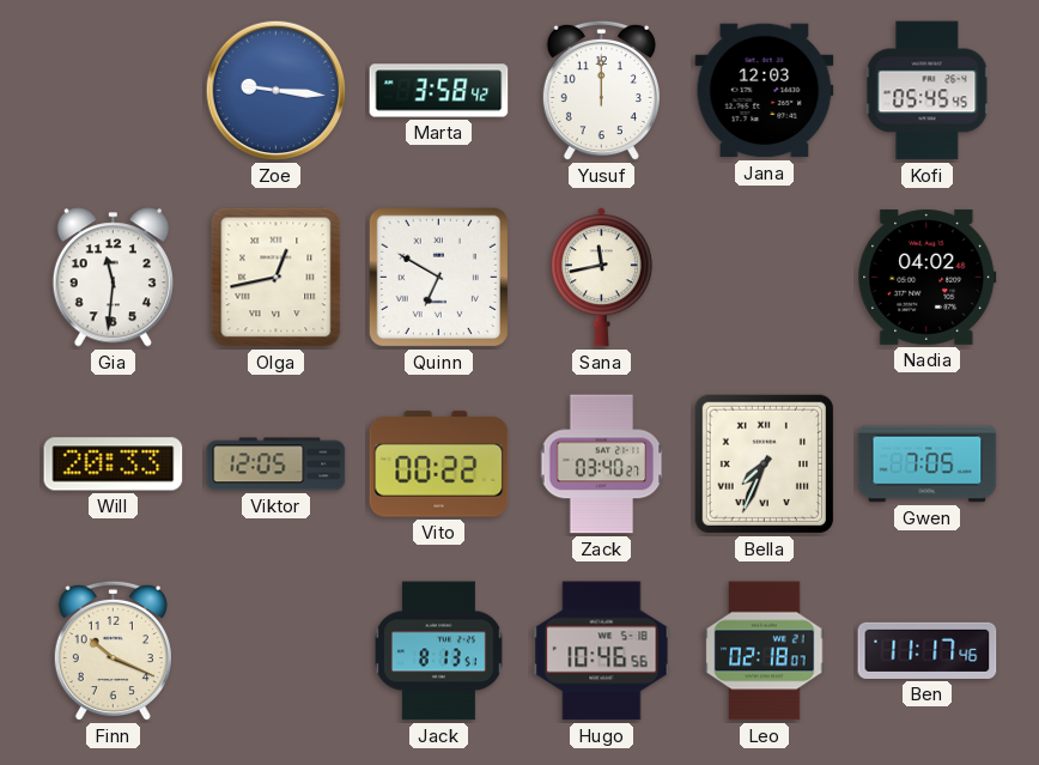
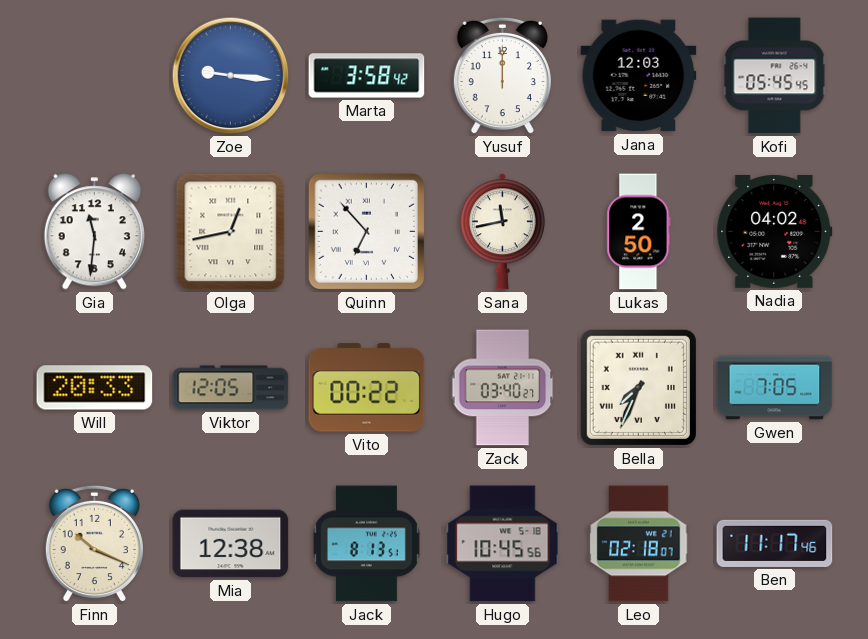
Quinn: 6:50 -> 6:53
Lukas: none -> 2:50
Mia: none -> 12:38
Hugo: 10:46 -> 10:45
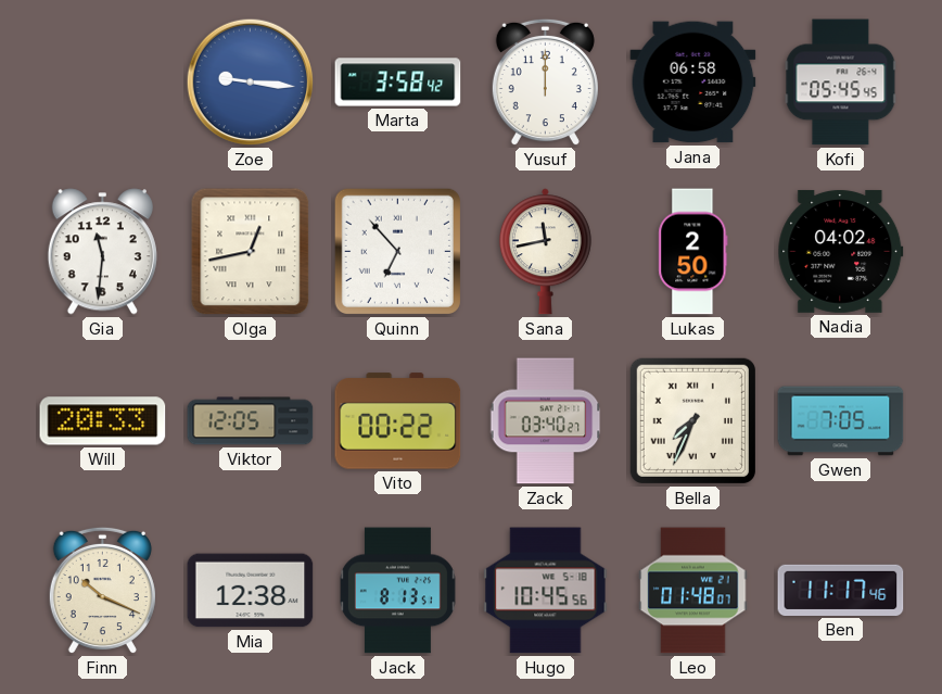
Jana: 12:03 -> 06:58
Leo: 02:18 -> 01:48
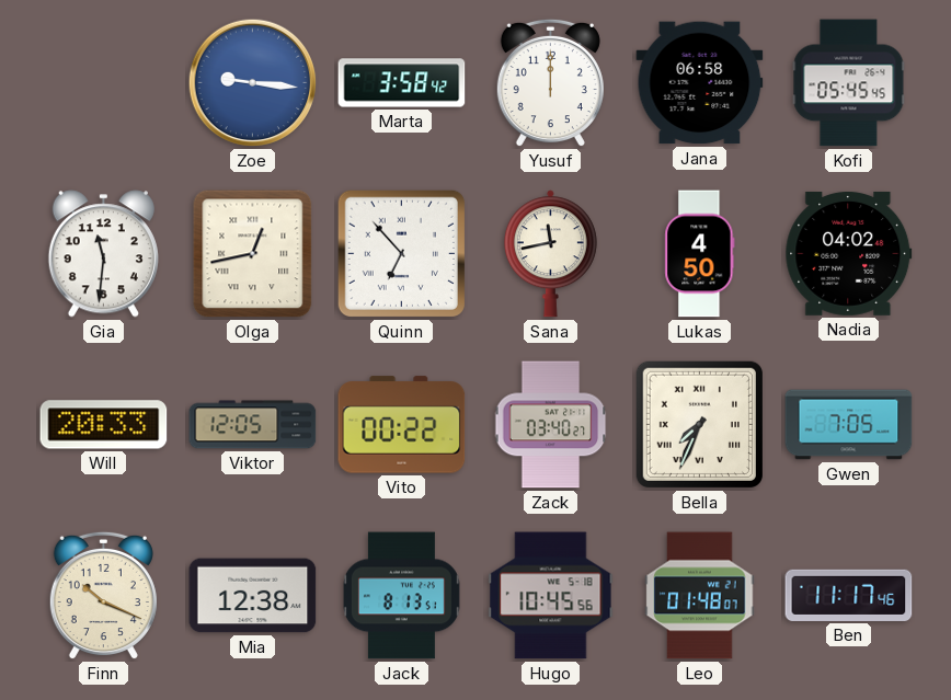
Lukas: 2:50 -> 4:50
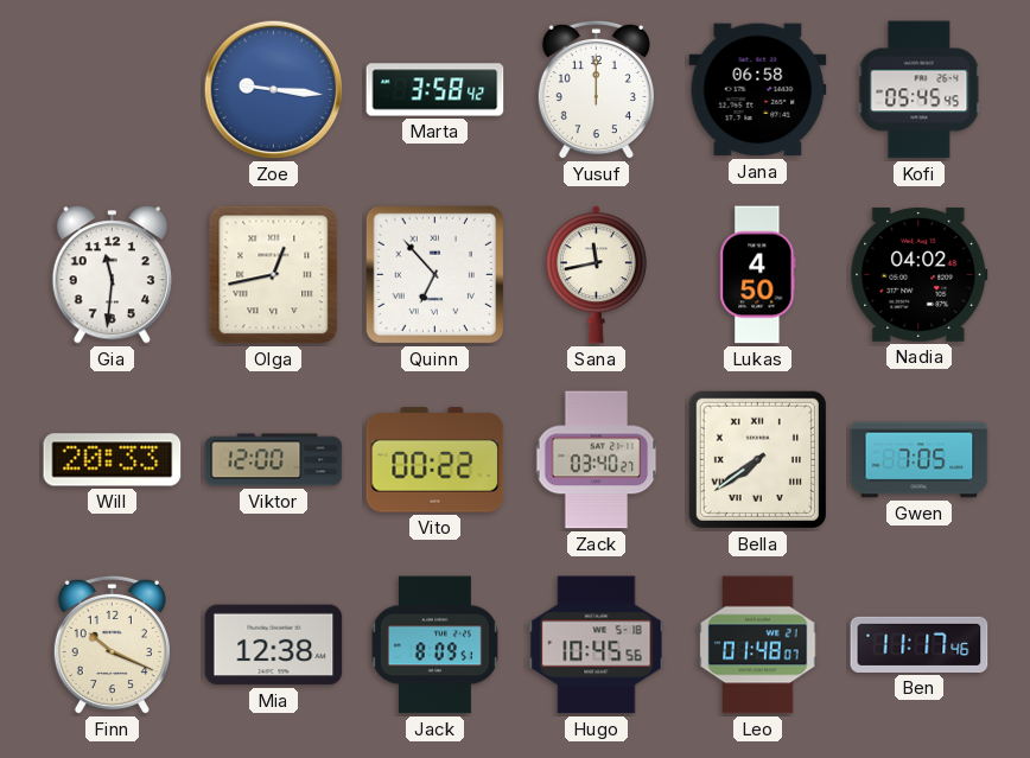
Viktor: 12:05 -> 12:00
Bella: 7:34 -> 7:39
Jack: 8:13 -> 8:09
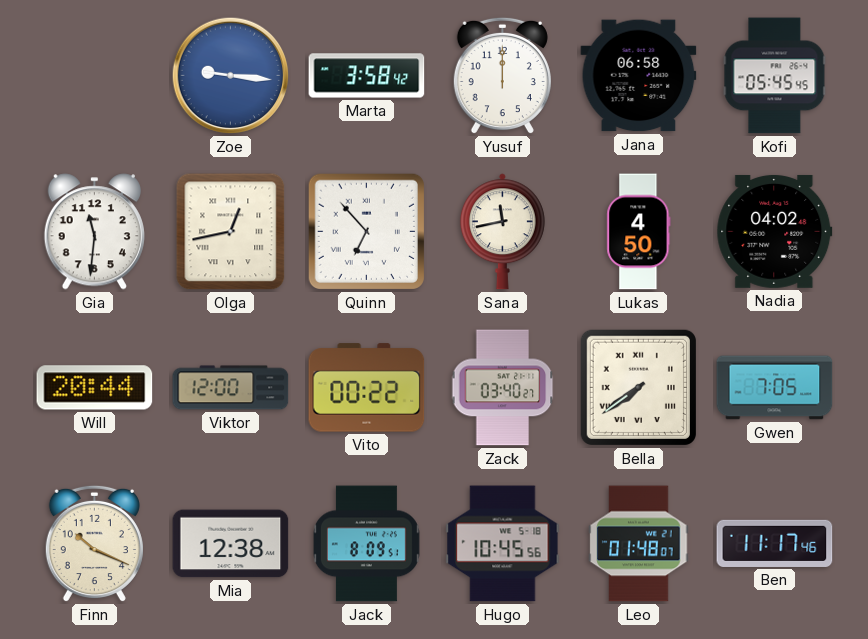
Will: 20:33 -> 20:44
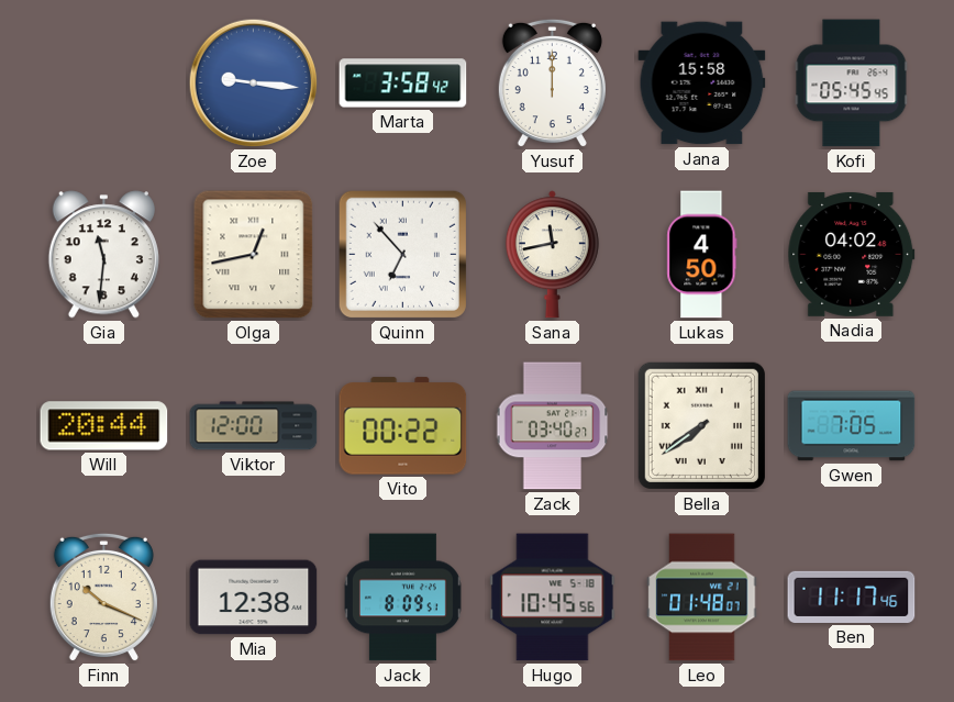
Jana: 06:58 -> 15:58
